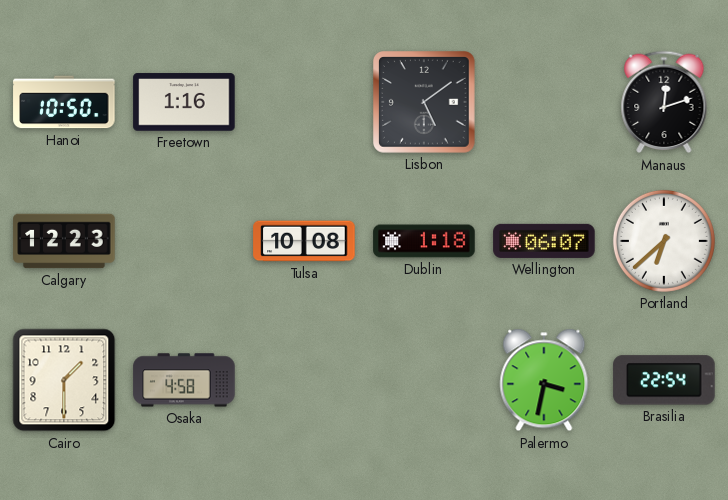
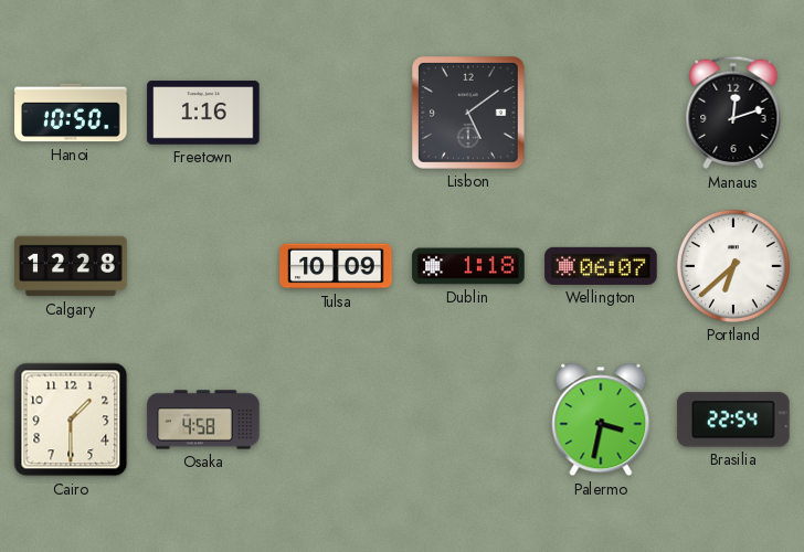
Calgary: 12:23 -> 12:28
Tulsa: 10:08 -> 10:09
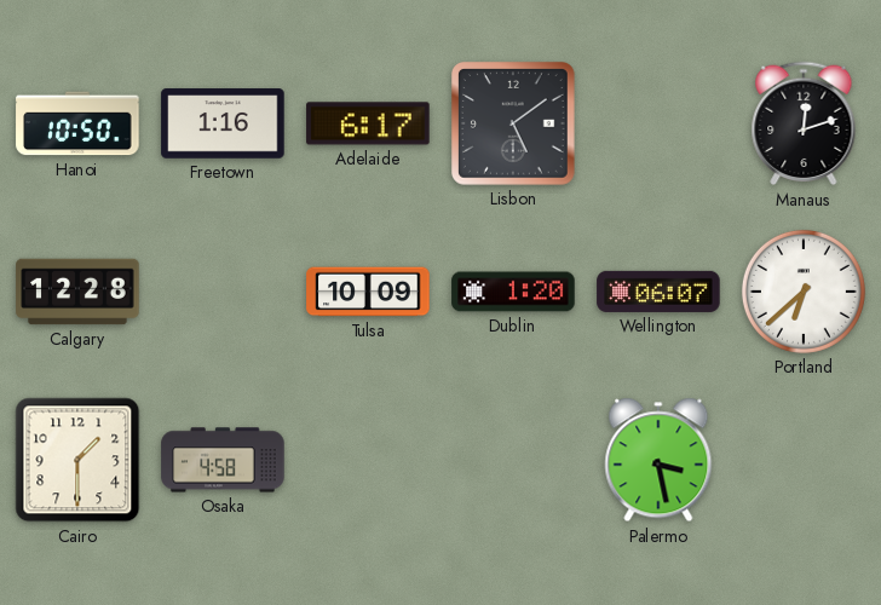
Adelaide: none -> 6:17
Dublin: 1:18 -> 1:20
Palermo: 3:32 -> 3:28
Brasilia: 22:54 -> none
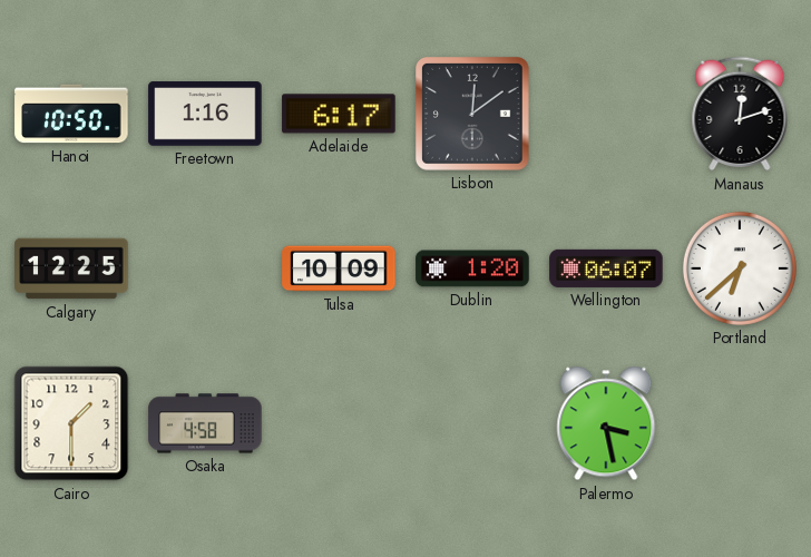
Lisbon: 5:09 -> 12:09
Calgary: 12:28 -> 12:25
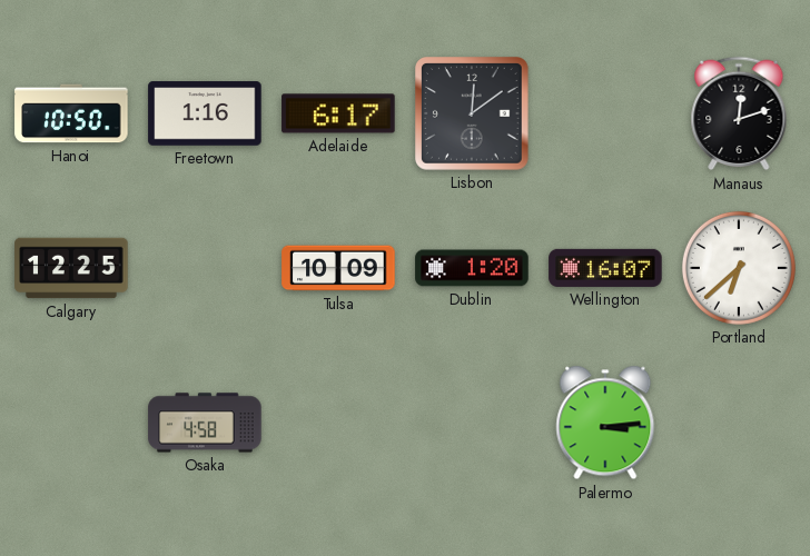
Wellington: 06:07 -> 16:07
Cairo: 1:30 -> none
Palermo: 3:28 -> 3:14
